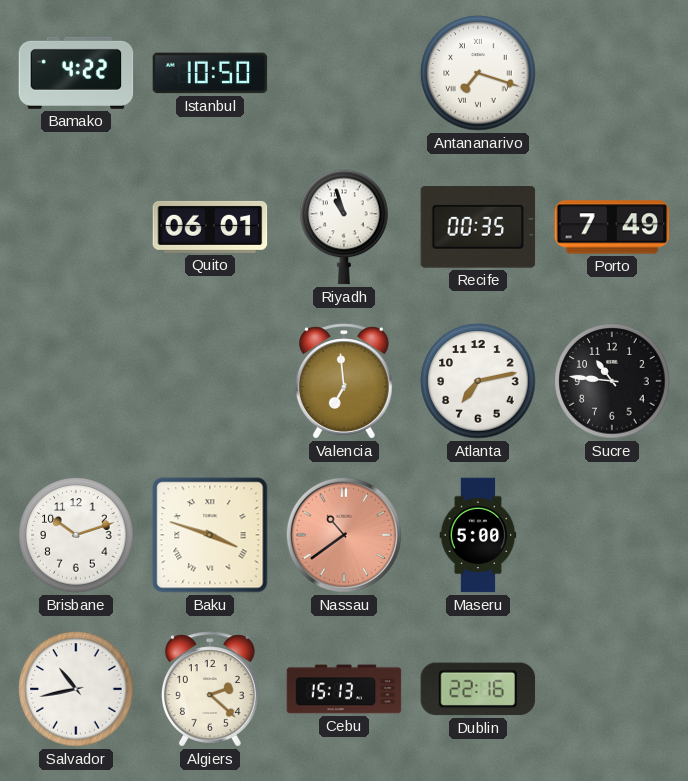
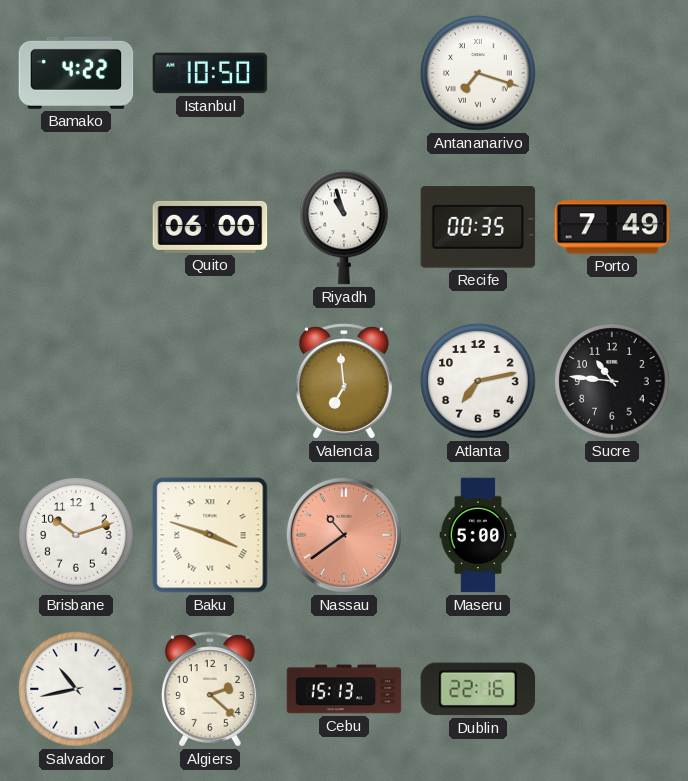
Quito: 06:01 -> 06:00
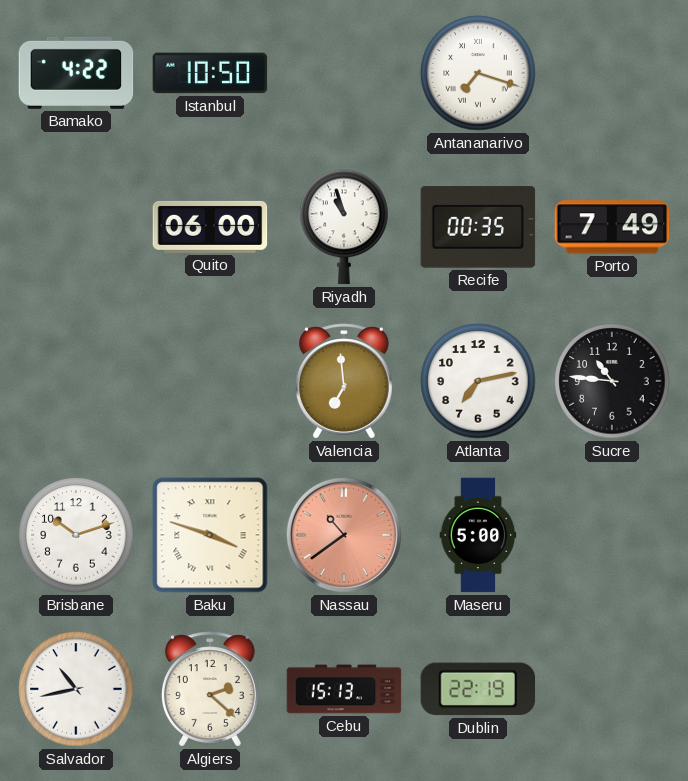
Dublin: 22:16 -> 22:19
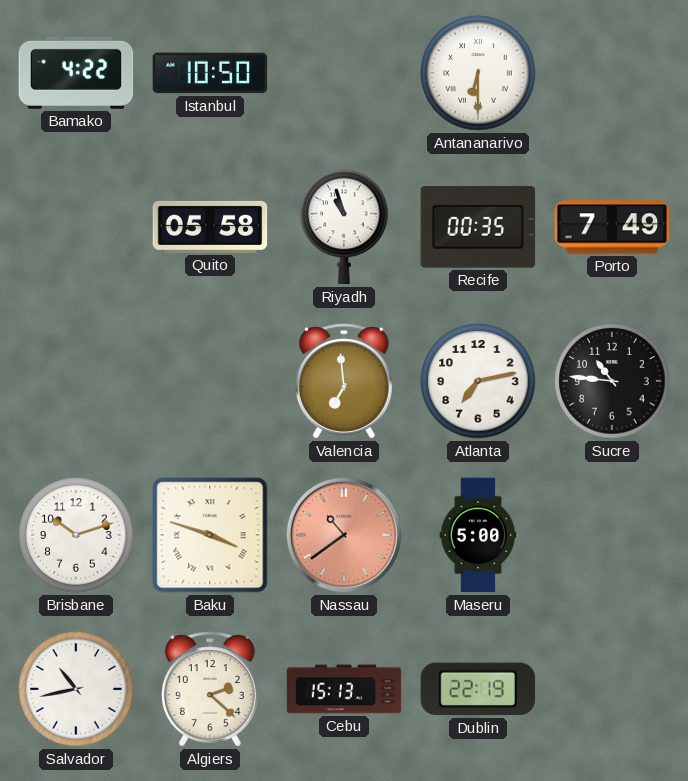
Antananarivo: 7:18 -> 6:30
Quito: 06:00 -> 05:58
